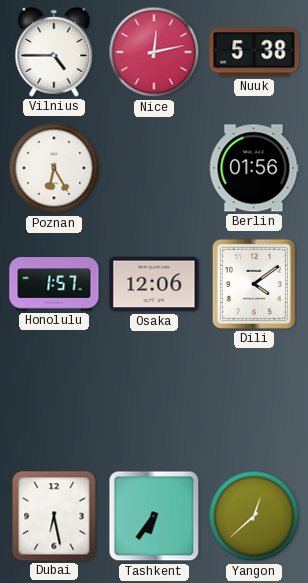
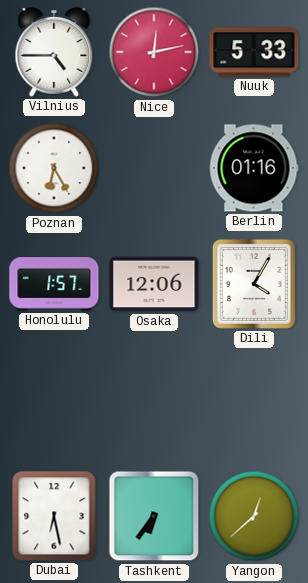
Nuuk: 5:38 -> 5:33
Berlin: 01:56 -> 01:16
Dili: 4:09 -> 4:05
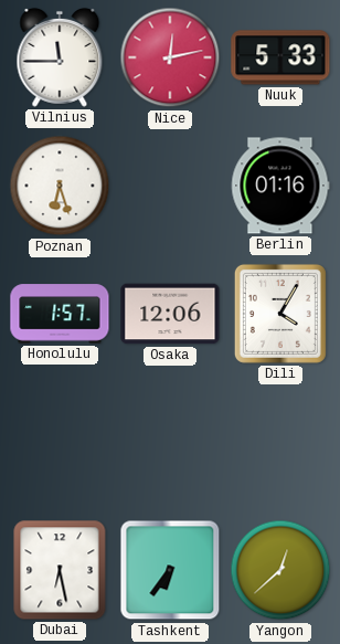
Vilnius: 4:45 -> 11:45
Poznan: 6:25 -> 6:27
